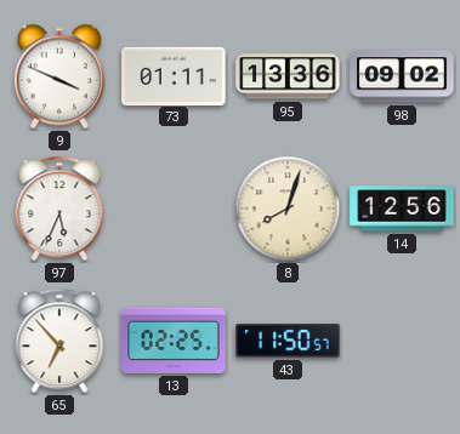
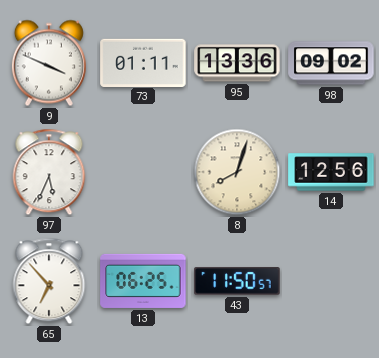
13: 02:25 -> 06:25
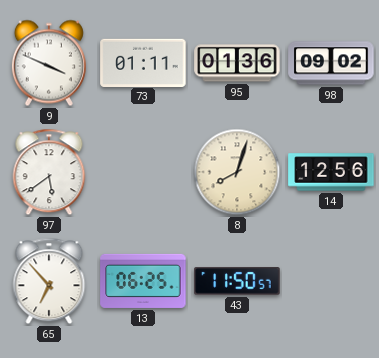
95: 13:36 -> 01:36
97: 5:34 -> 5:39
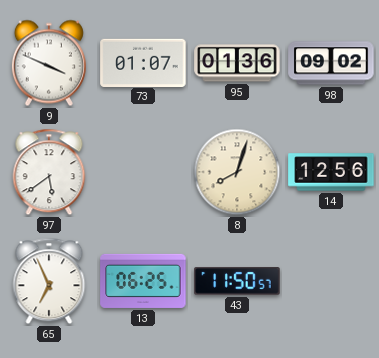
73: 01:11 -> 01:07
65: 6:53 -> 6:56
